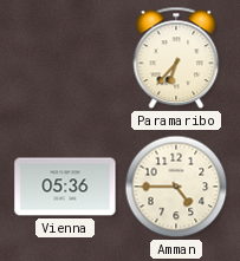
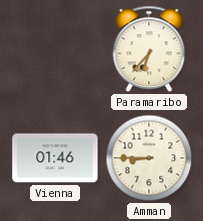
Vienna: 05:36 -> 01:46
Amman: 4:45 -> 8:45
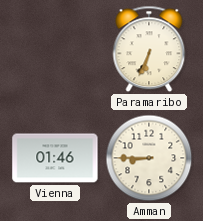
Paramaribo: 6:37 -> 6:34
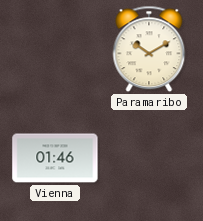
Paramaribo: 6:34 -> 10:10
Amman: 8:45 -> none
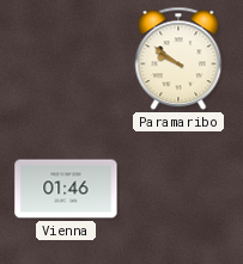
Paramaribo: 10:10 -> 9:51
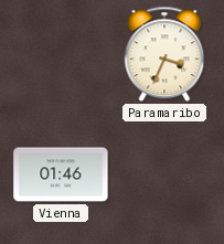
Paramaribo: 9:51 -> 3:34
